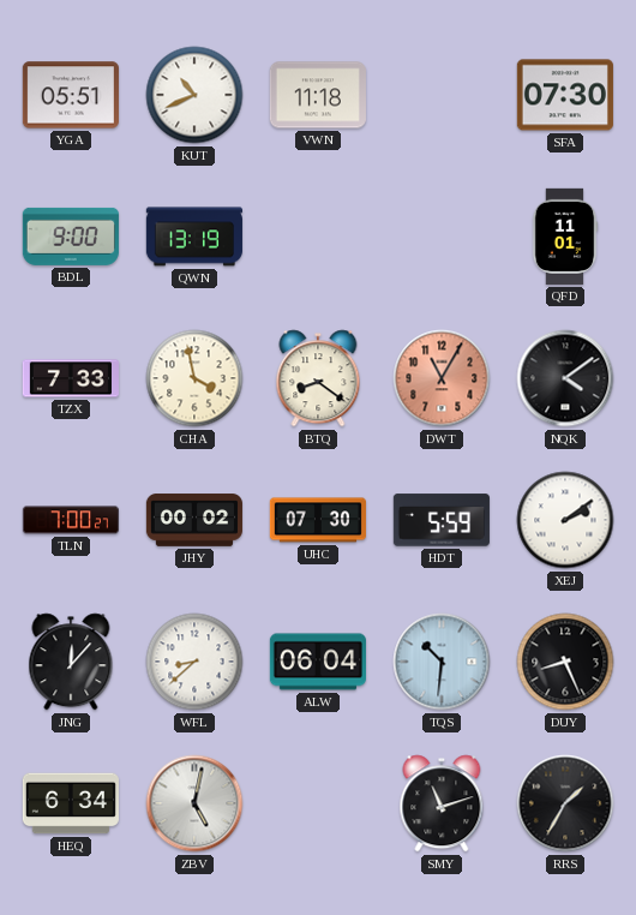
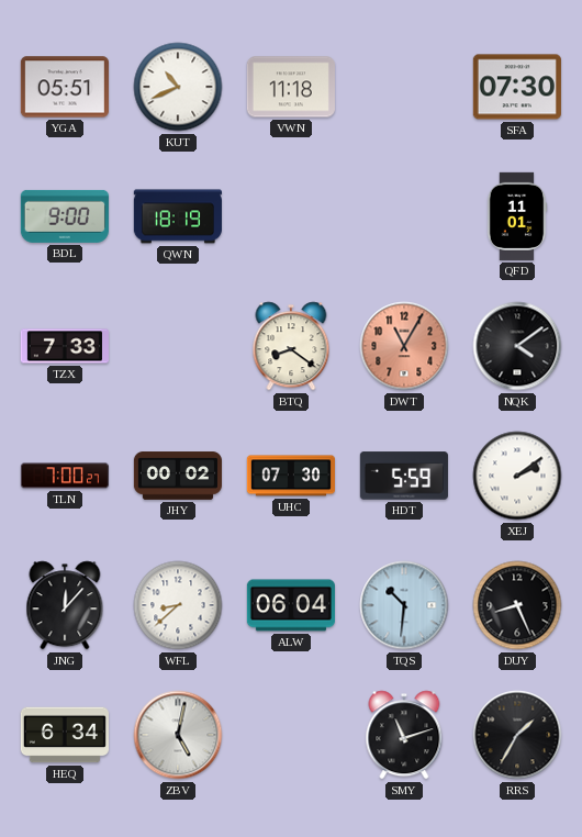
QWN: 13:19 -> 18:19
CHA: 3:58 -> none
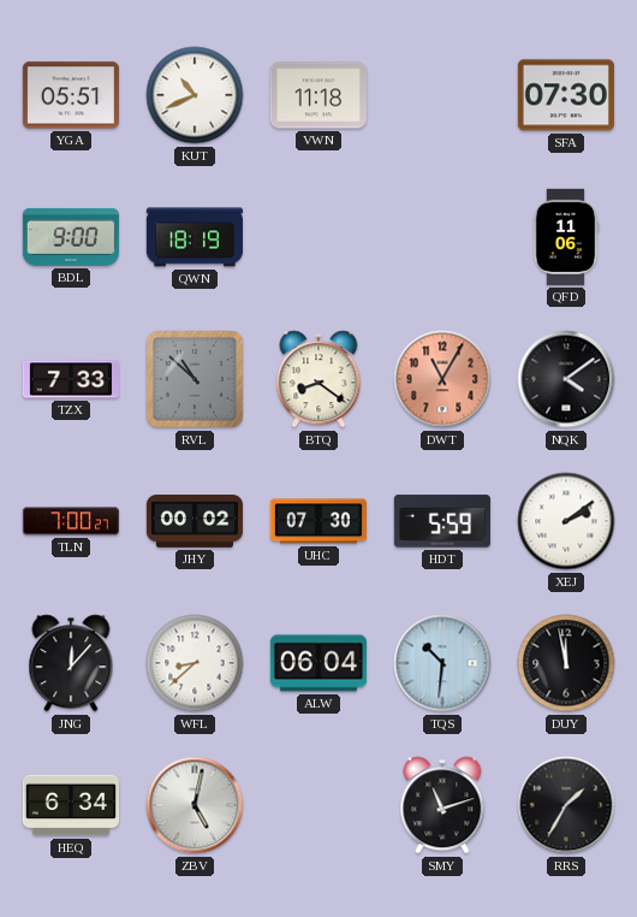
QFD: 11:01 -> 11:06
RVL: none -> 10:52
DUY: 8:26 -> 11:58
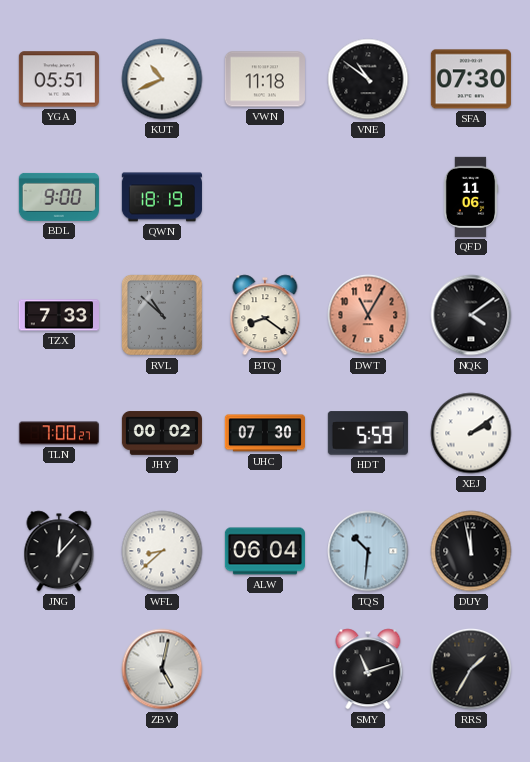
VNE: none -> 10:51
HEQ: 6:34 -> none
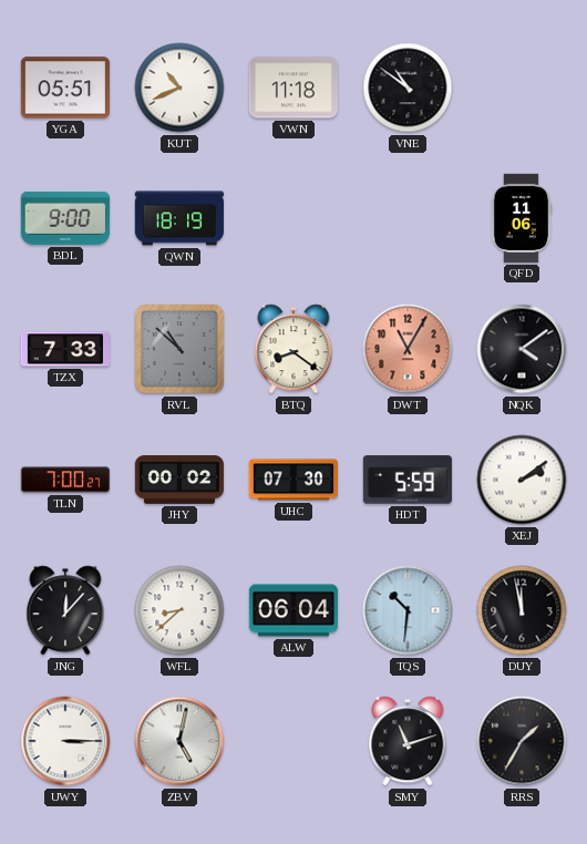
SFA: 07:30 -> none
UWY: none -> 3:15
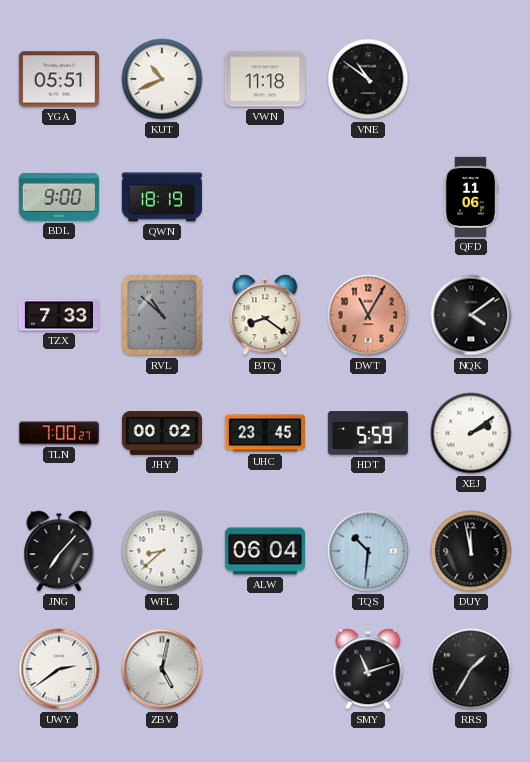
UHC: 07:30 -> 23:45
JNG: 12:07 -> 7:07
UWY: 3:15 -> 2:39
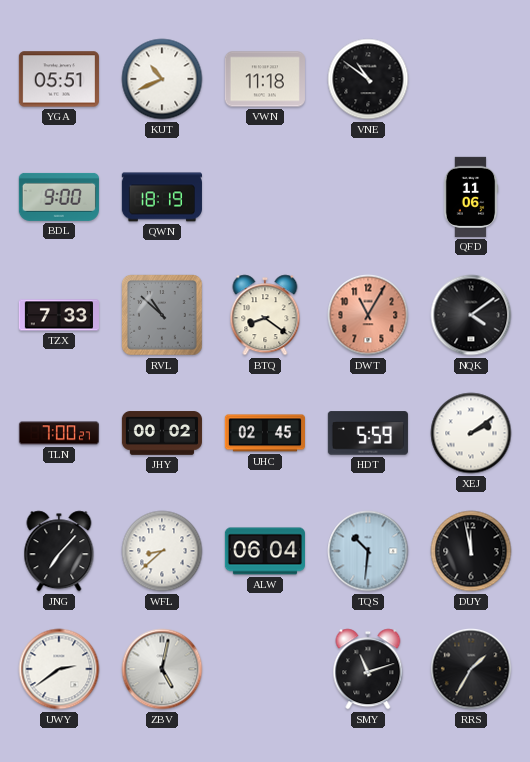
UHC: 23:45 -> 02:45
